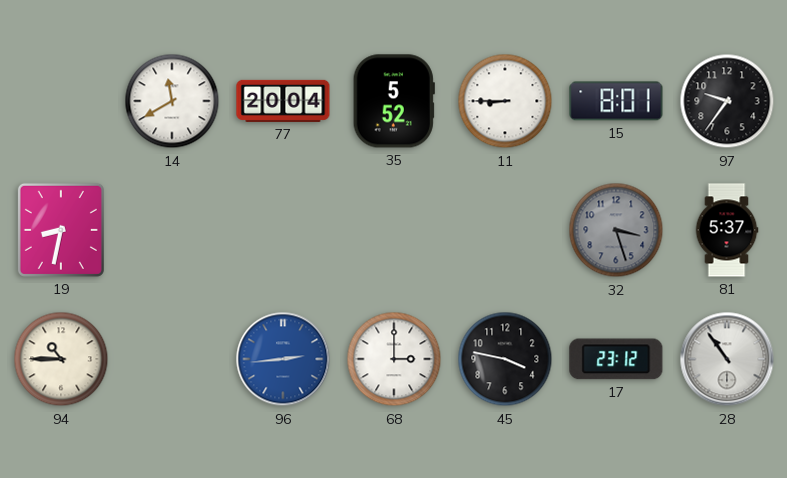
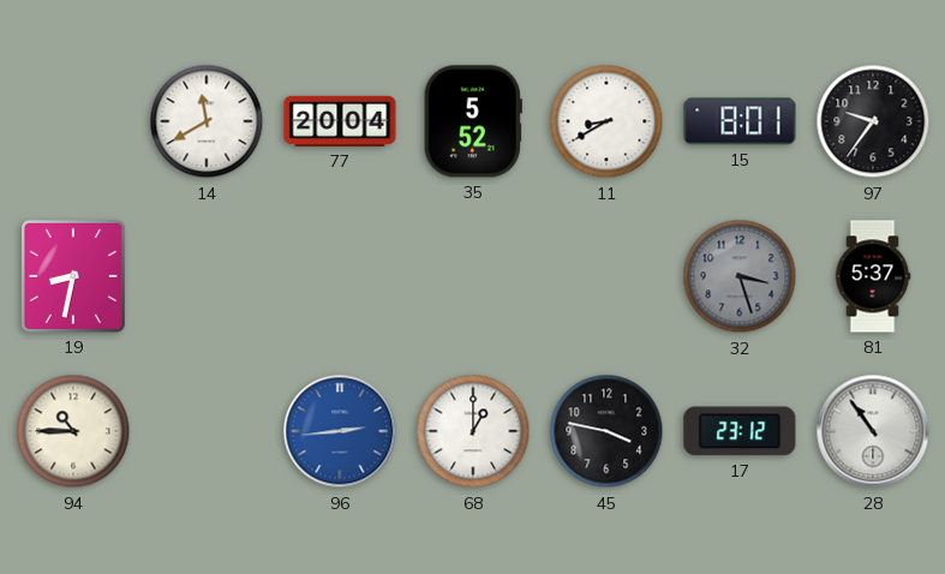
11: 8:45 -> 8:40
68: 3:00 -> 1:00
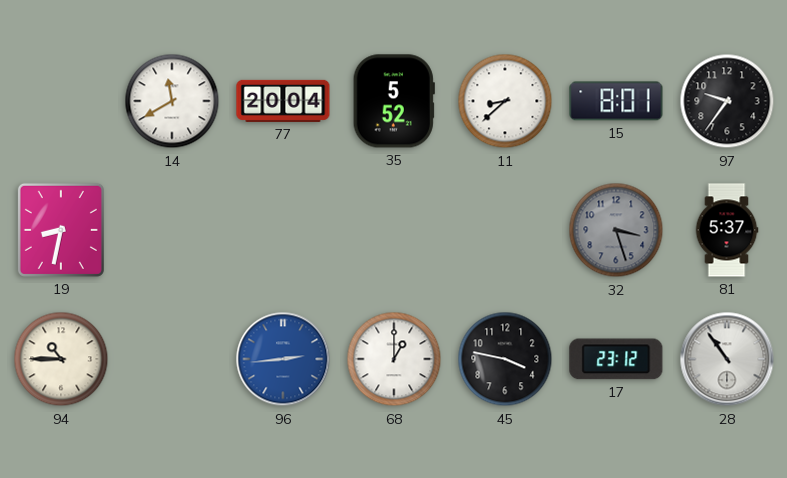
11: 8:40 -> 8:38
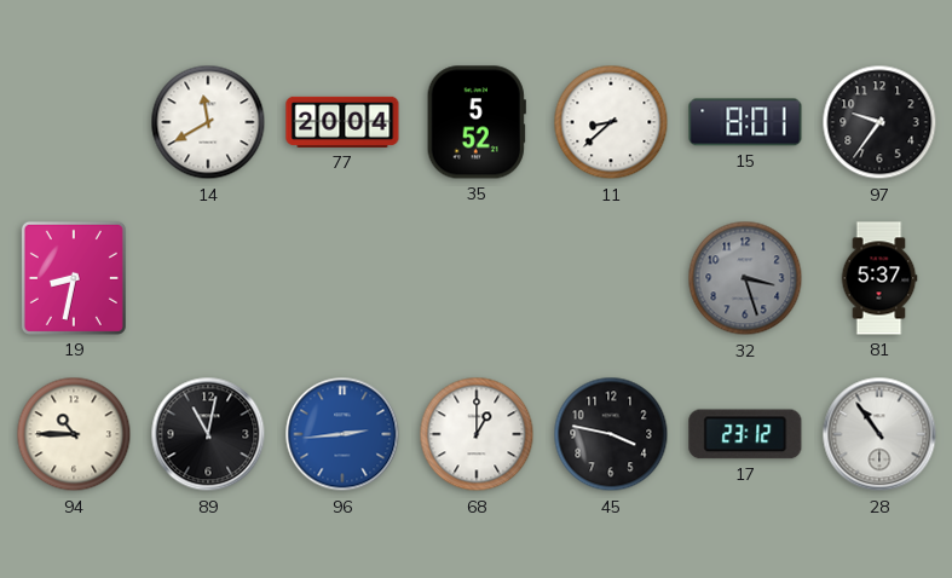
89: none -> 11:02
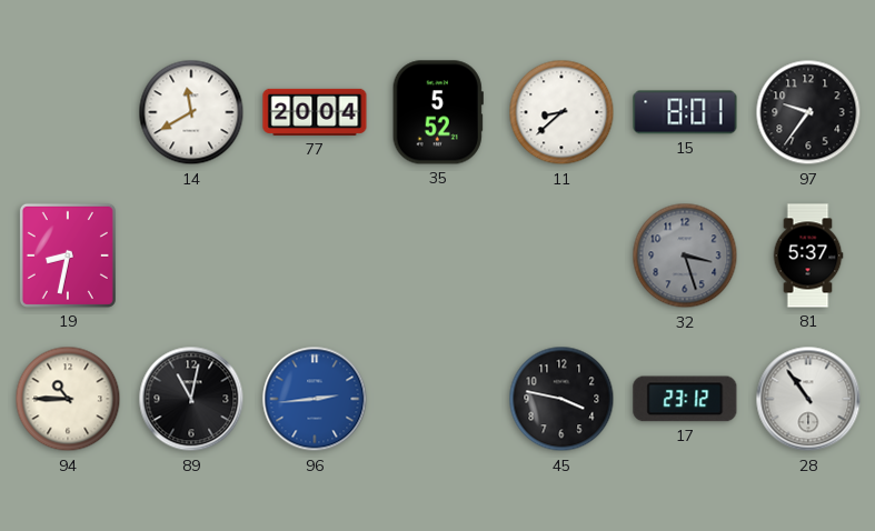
68: 1:00 -> none
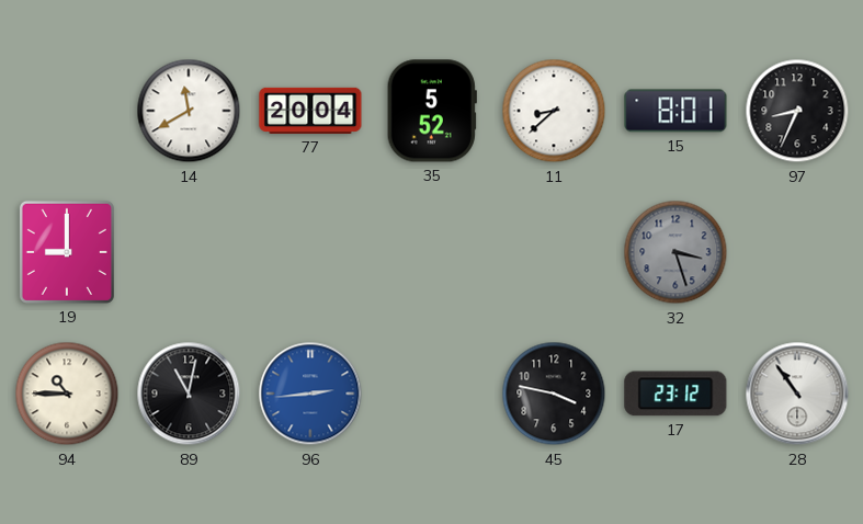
97: 9:36 -> 8:34
19: 8:32 -> 9:00
81: 5:37 -> none
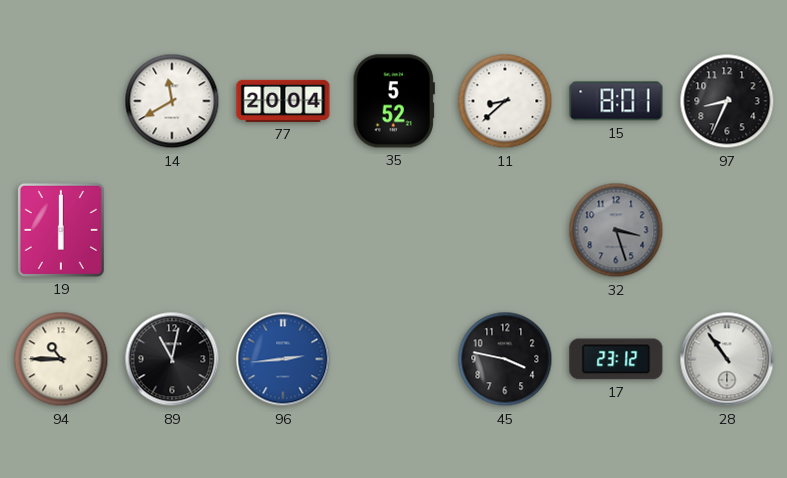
19: 9:00 -> 6:00
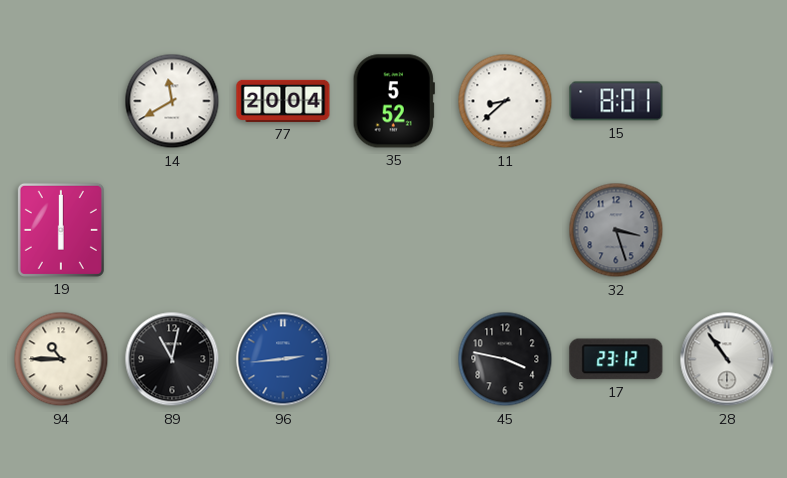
97: 8:34 -> none
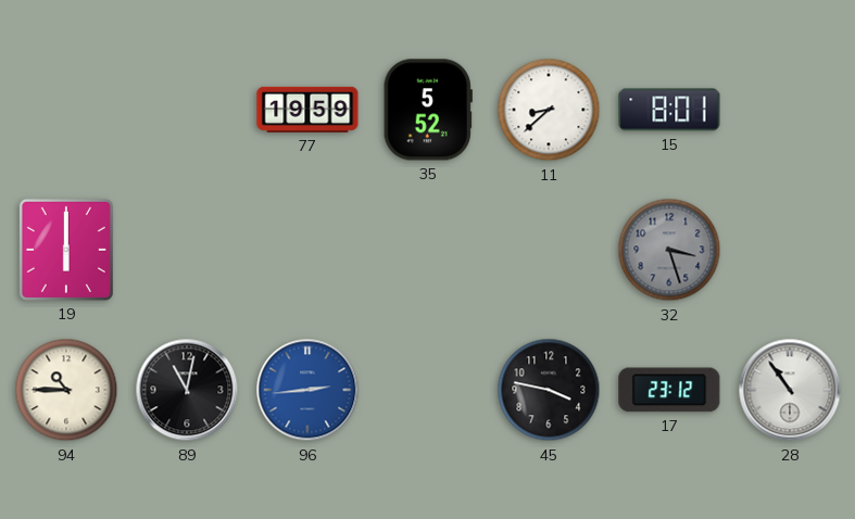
14: 11:40 -> none
77: 20:04 -> 19:59
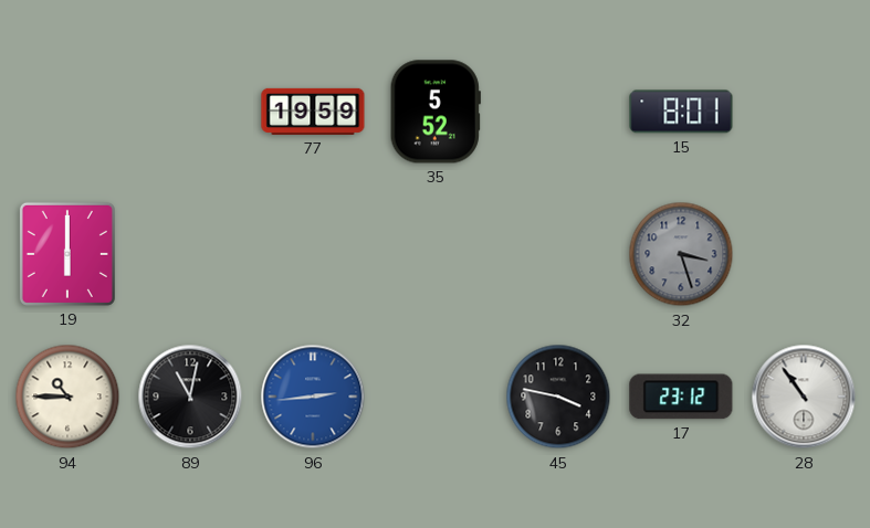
11: 8:38 -> none
